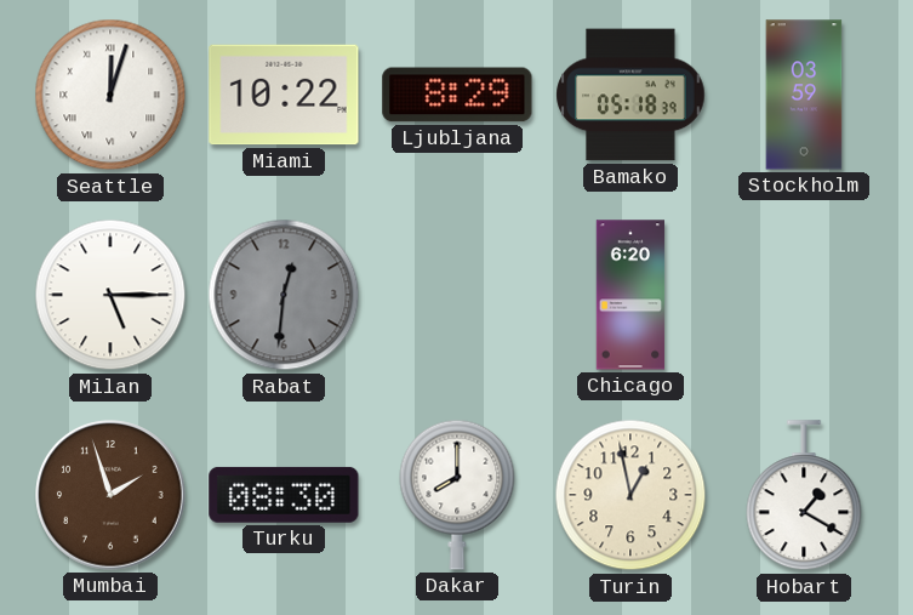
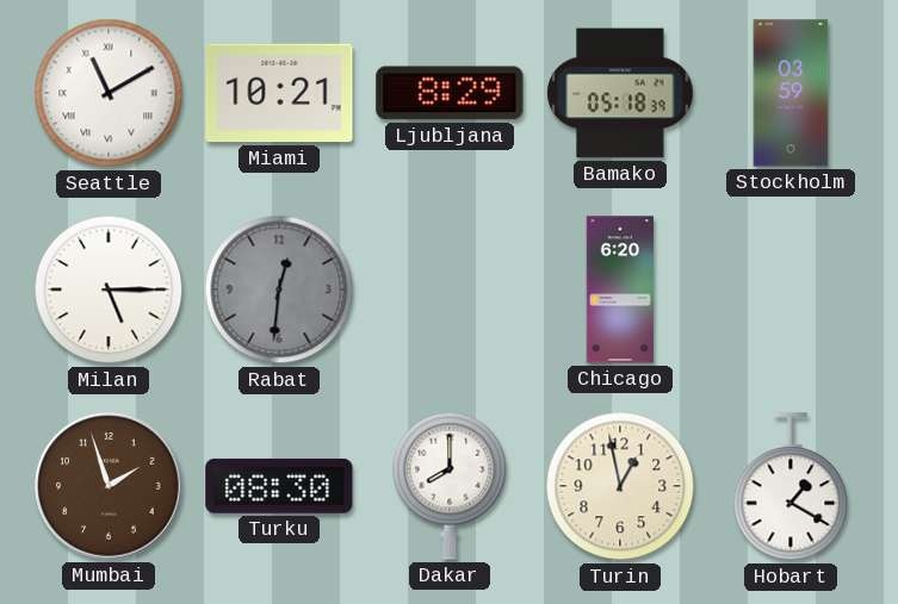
Seattle: 12:03 -> 11:10
Miami: 10:22 -> 10:21
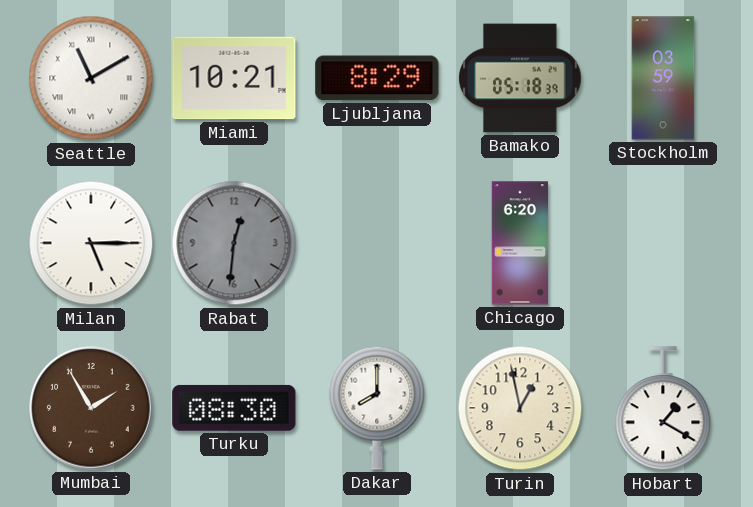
Mumbai: 1:57 -> 1:55
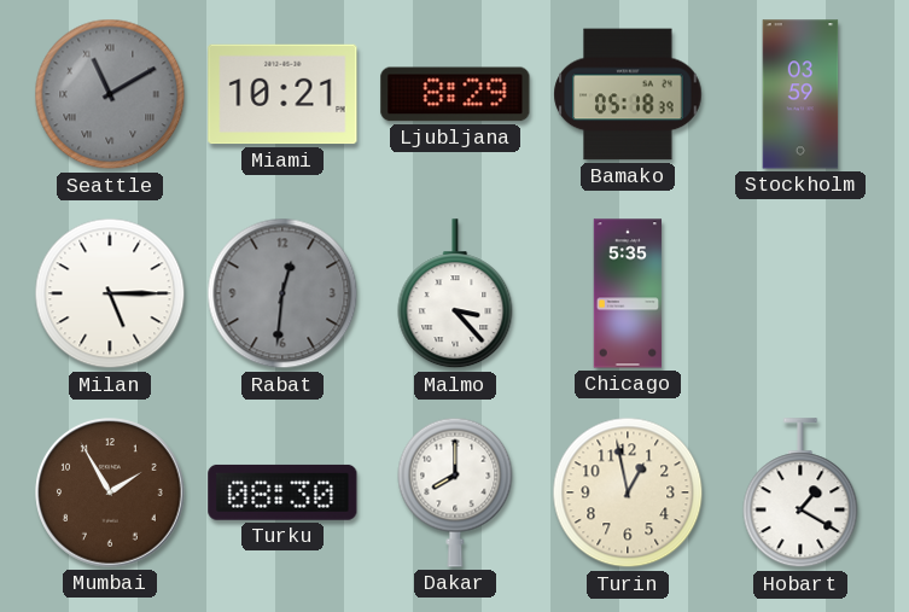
Seattle dial: white -> grey
Malmo: none -> 3:23
Chicago: 6:20 -> 5:35
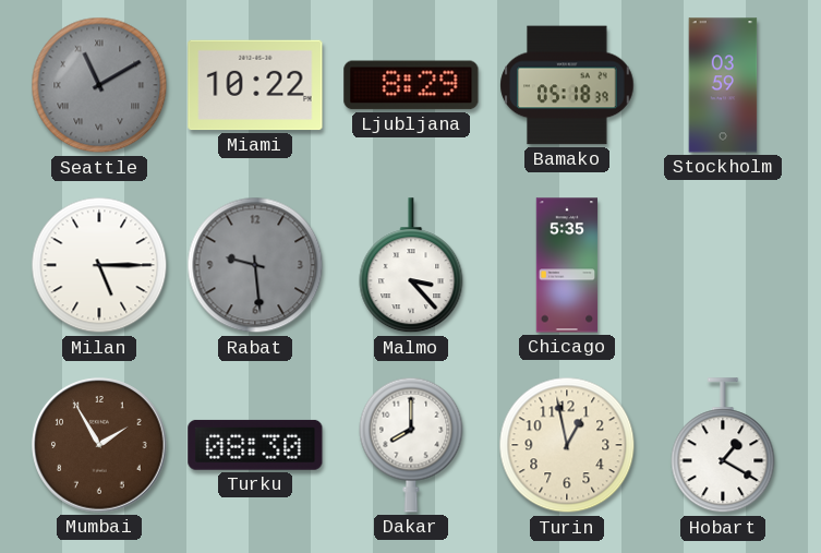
Miami: 10:21 -> 10:22
Rabat: 12:31 -> 9:29
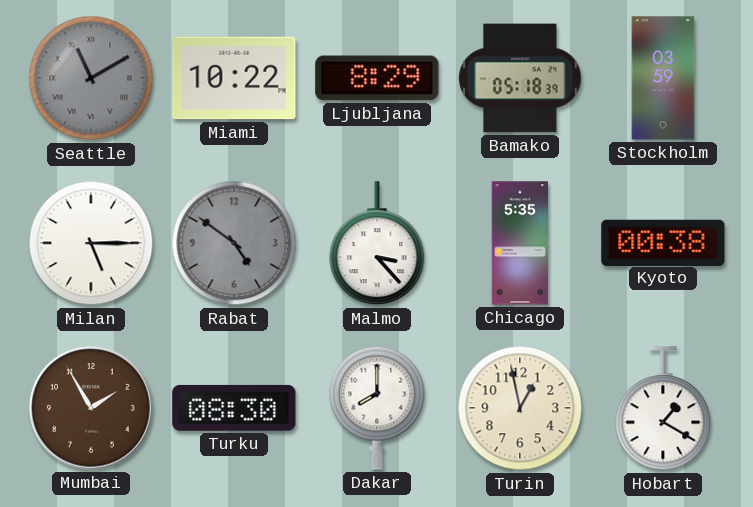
Rabat: 9:29 -> 4:51
Kyoto: none -> 00:38
